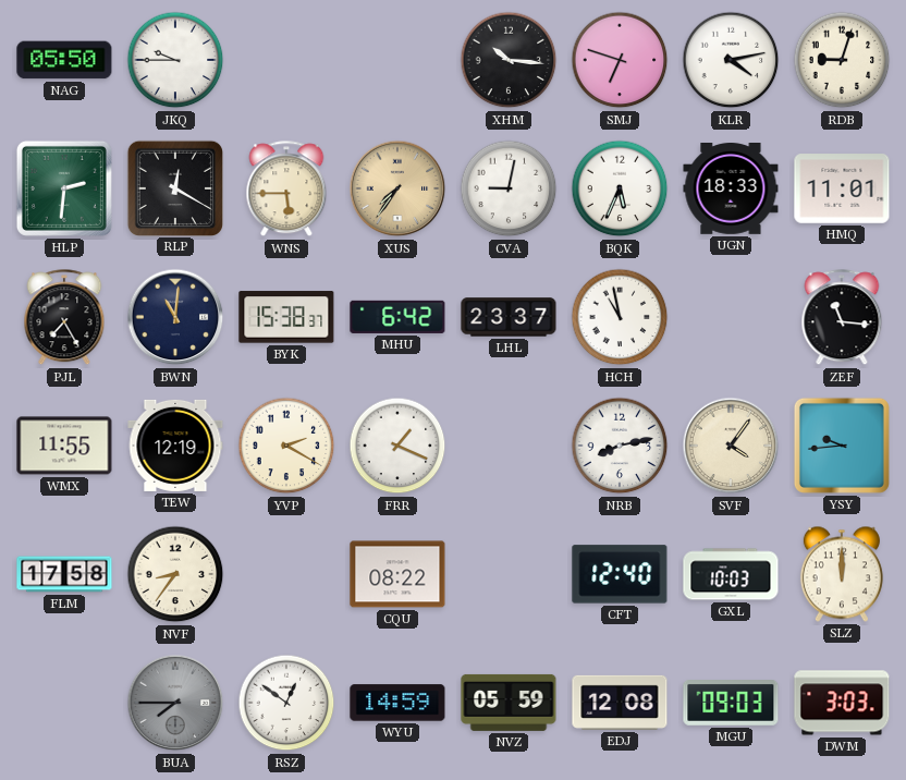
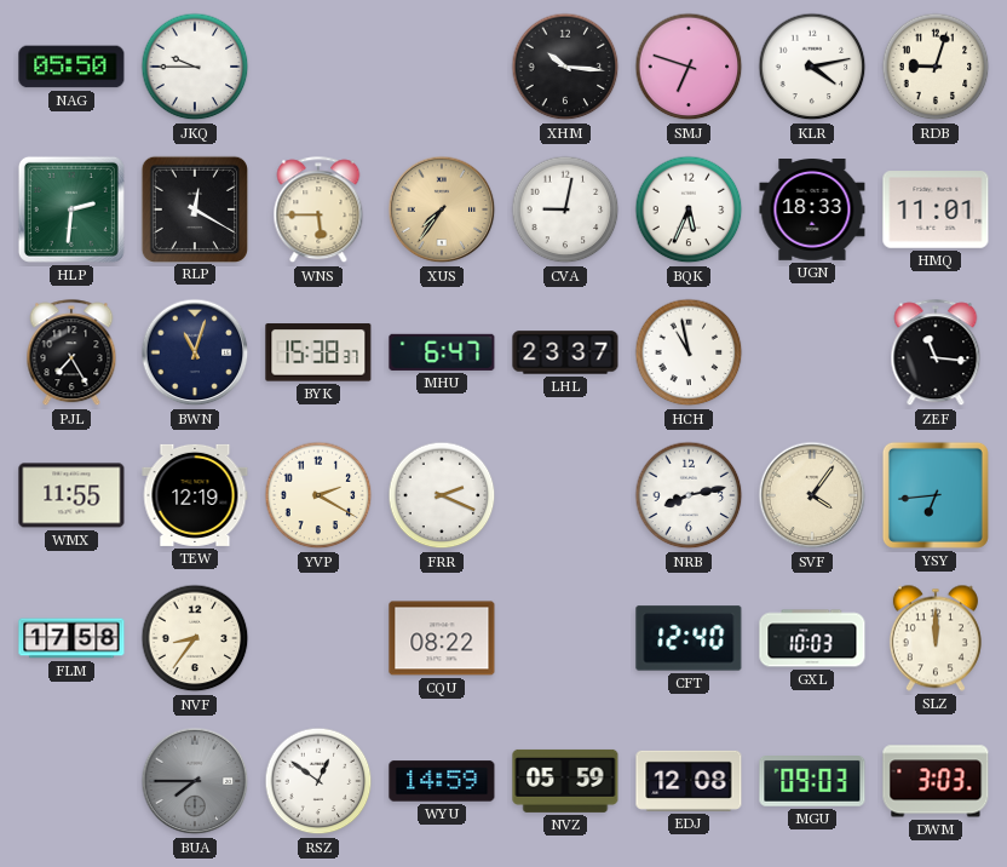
BWN: 11:01 -> 11:03
MHU: 6:42 -> 6:47
FRR: 1:19 -> 2:19
YSY: 9:44 -> 6:44
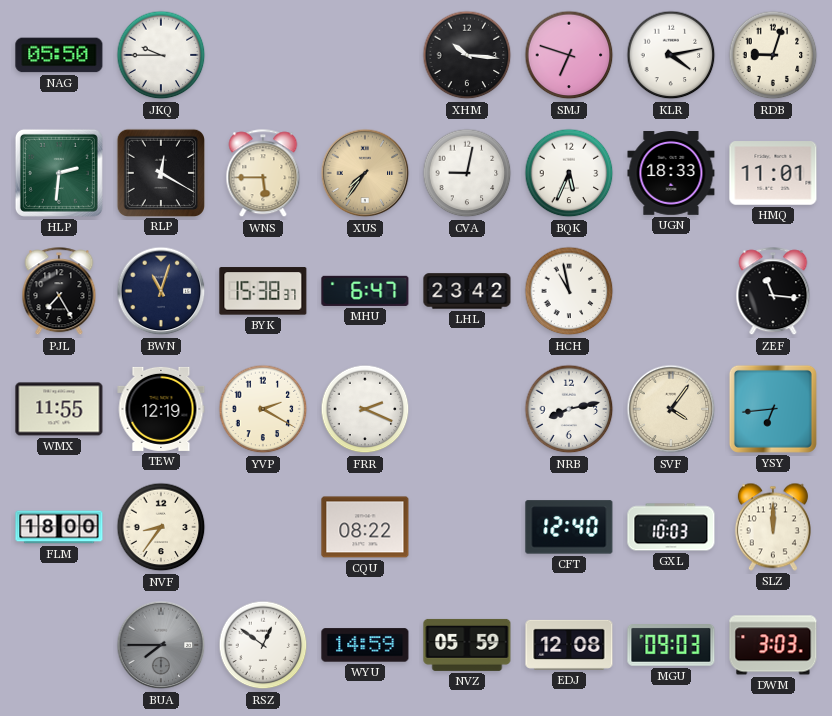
LHL: 23:37 -> 23:42
FLM: 17:58 -> 18:00
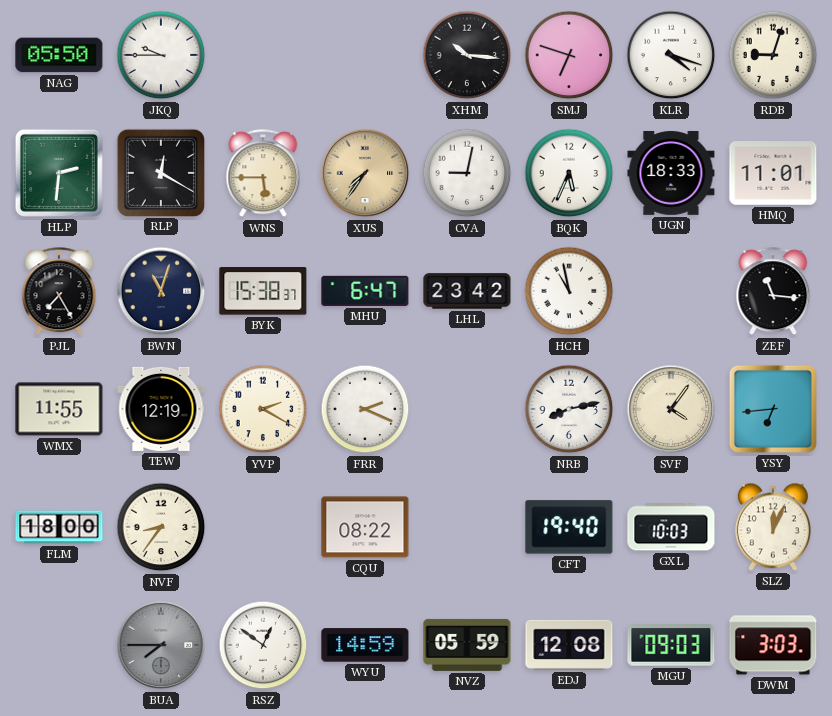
KLR: 4:13 -> 4:18
CFT: 12:40 -> 19:40
SLZ: 12:00 -> 12:04
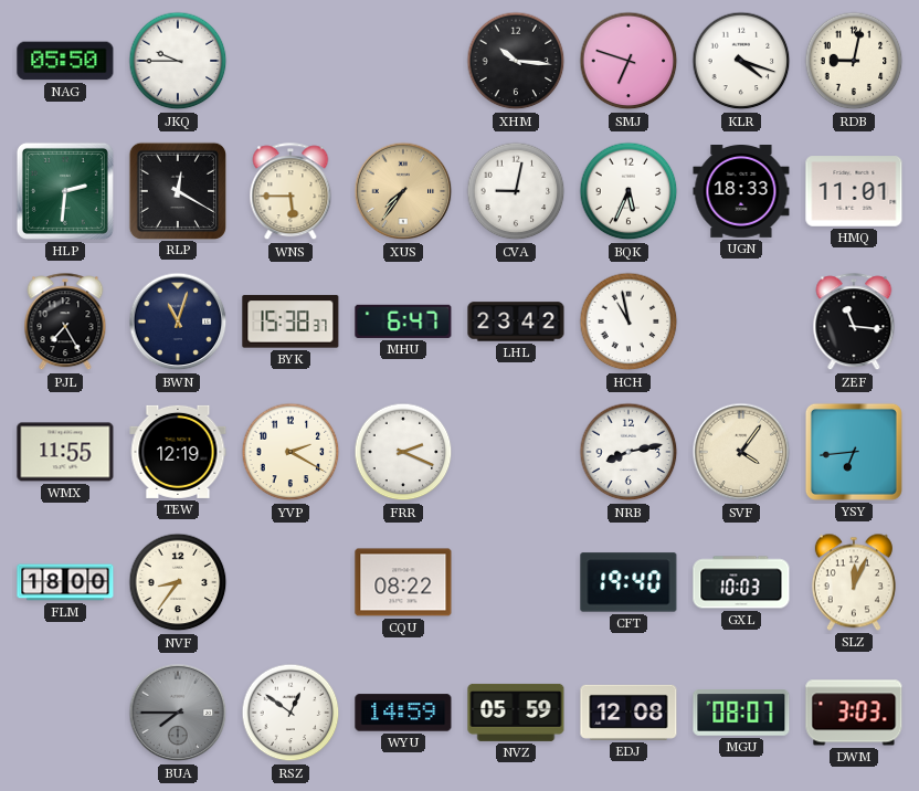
RDB: 9:03 -> 9:02
MGU: 09:03 -> 08:07
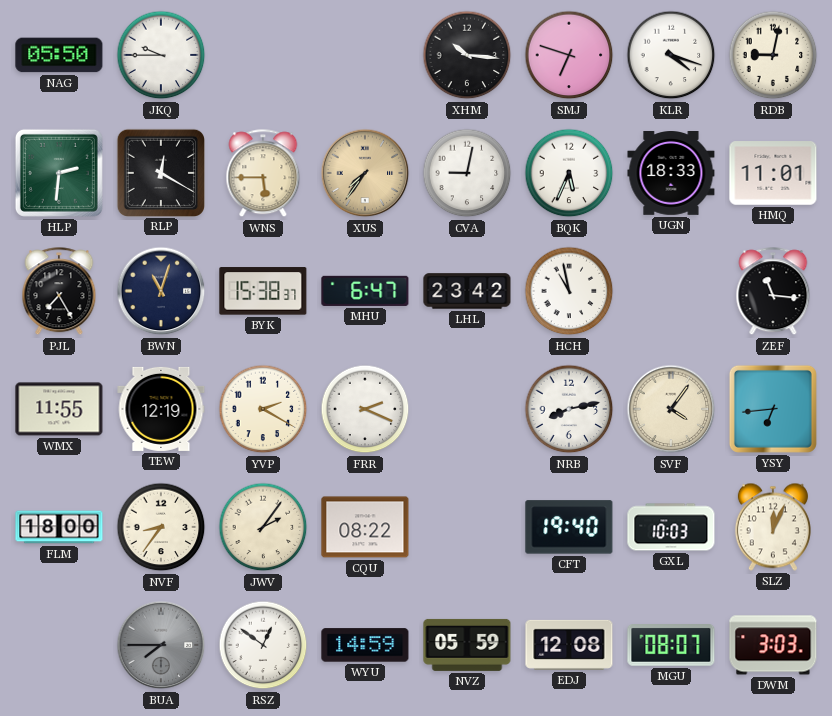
JWV: none -> 2:06
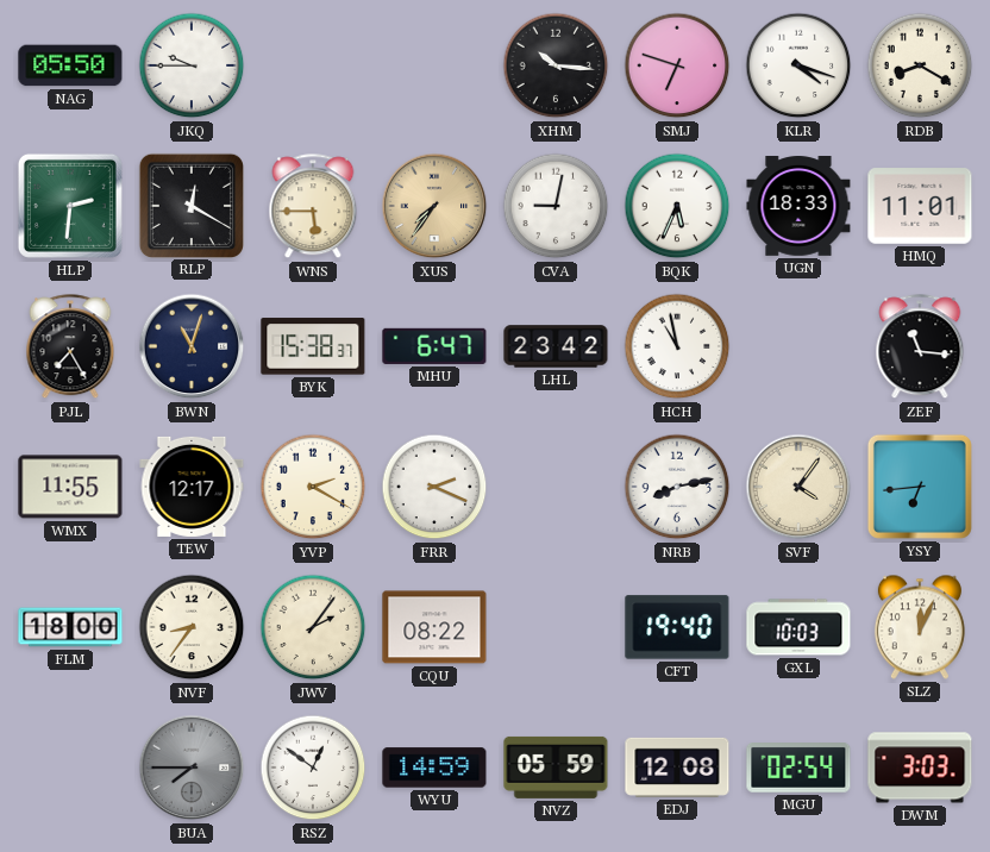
RDB: 9:02 -> 8:20
TEW: 12:19 -> 12:17
MGU: 08:07 -> 02:54
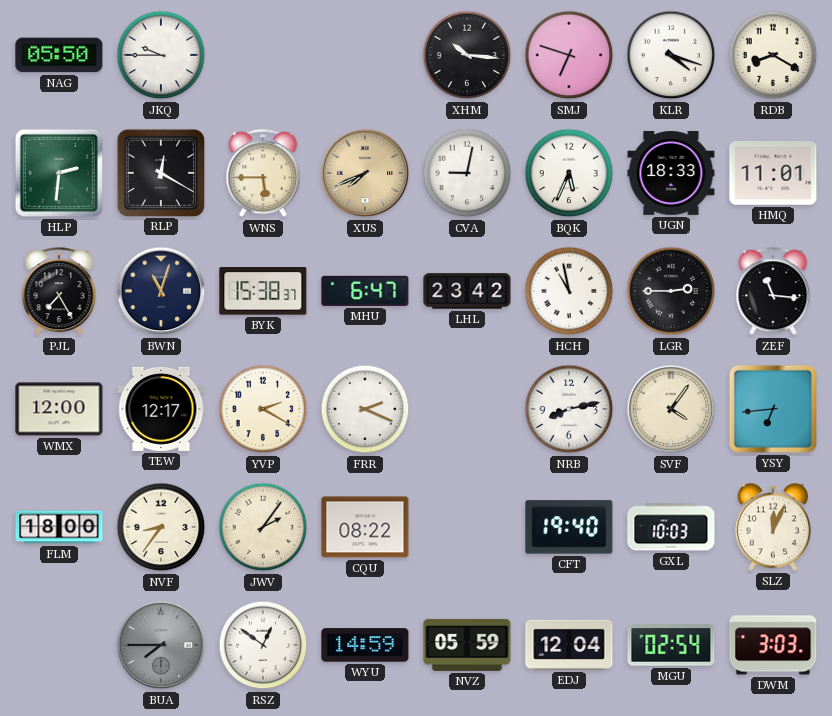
XUS: 7:36 -> 7:41
LGR: none -> 2:45
WMX: 11:55 -> 12:00
EDJ: 12:08 -> 12:04
